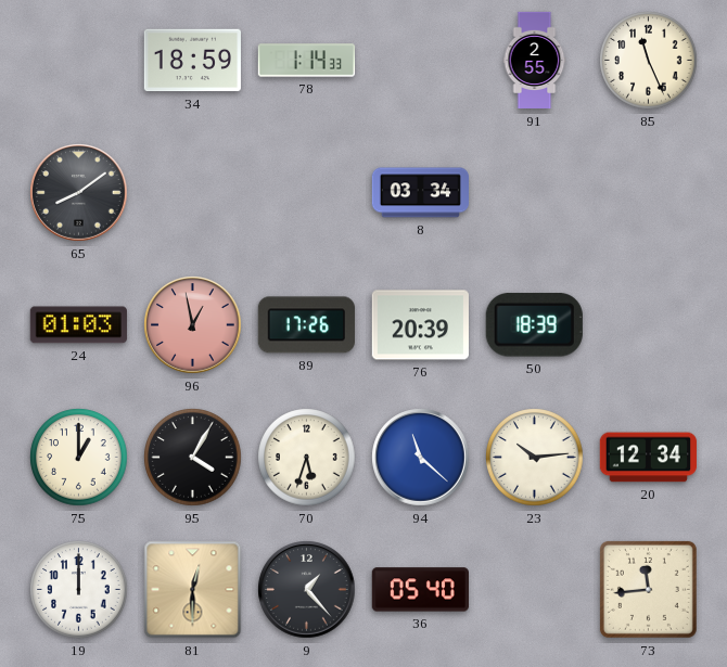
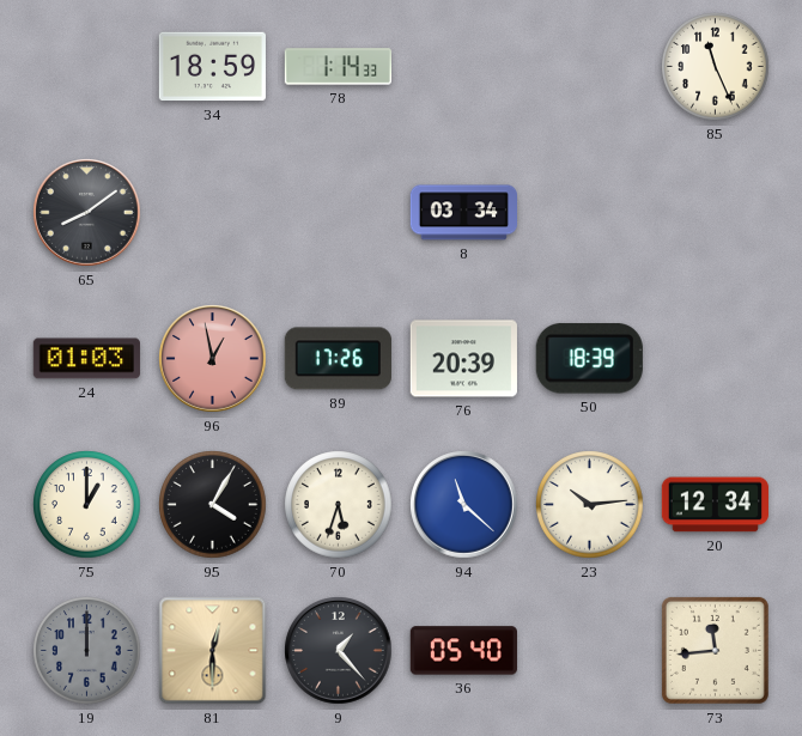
91: 2:55 -> none
19 dial: white -> grey
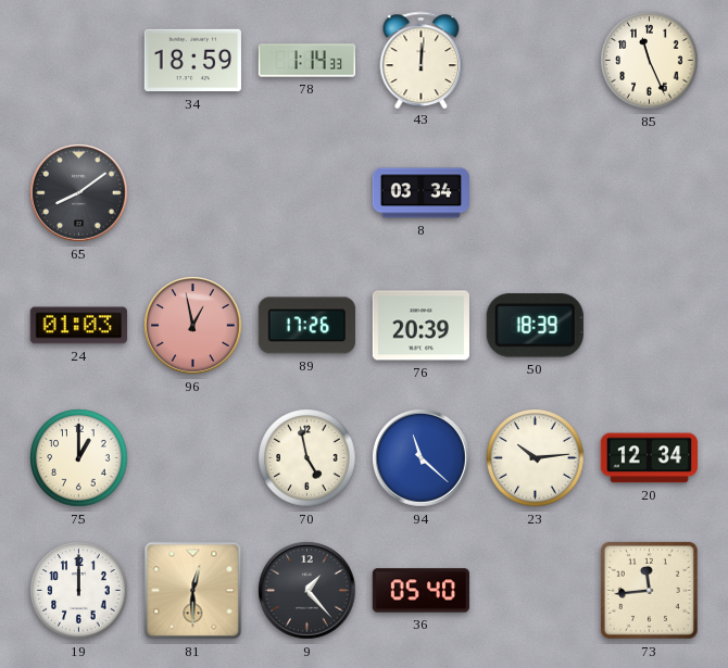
43: none -> 12:01
95: 4:05 -> none
70: 5:33 -> 4:58
19 dial: grey -> white
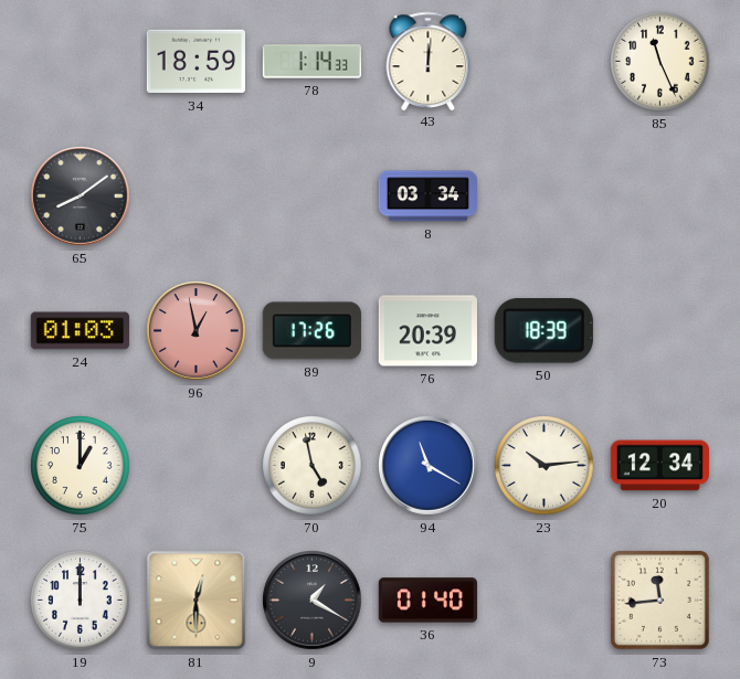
94: 11:22 -> 11:20
9: 1:23 -> 1:20
36: 05:40 -> 01:40
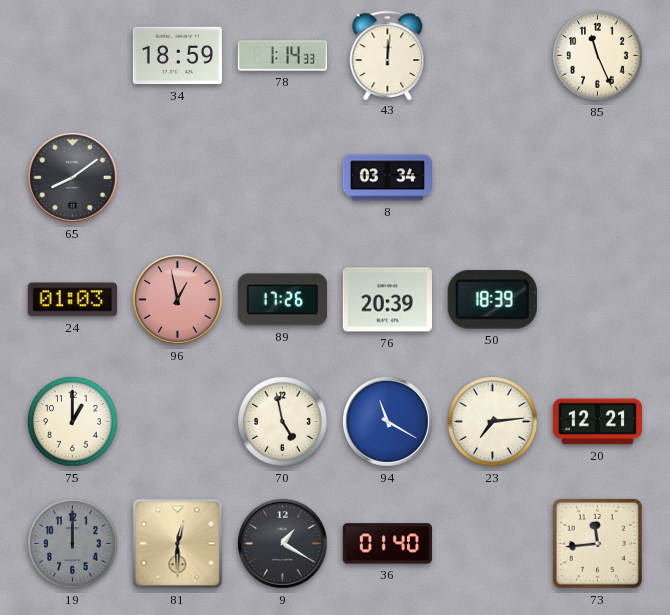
23: 10:14 -> 7:14
20: 12:34 -> 12:21
19 dial: white -> grey
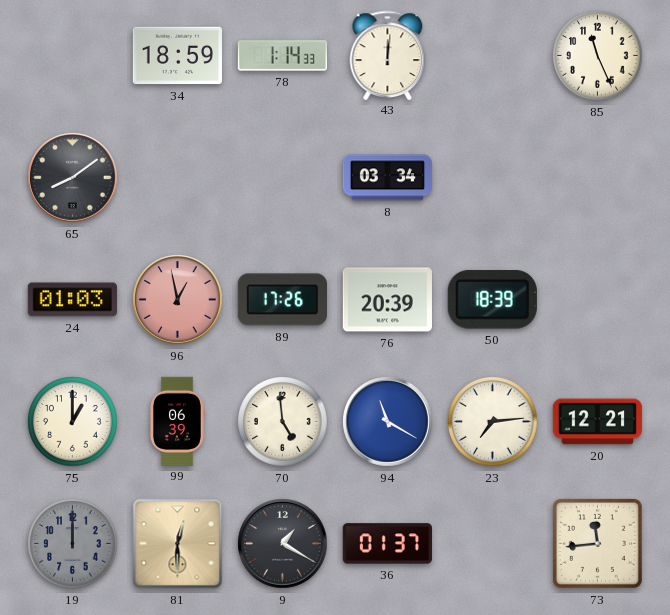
99: none -> 06:39
70: 4:58 -> 4:59
36: 01:40 -> 01:37
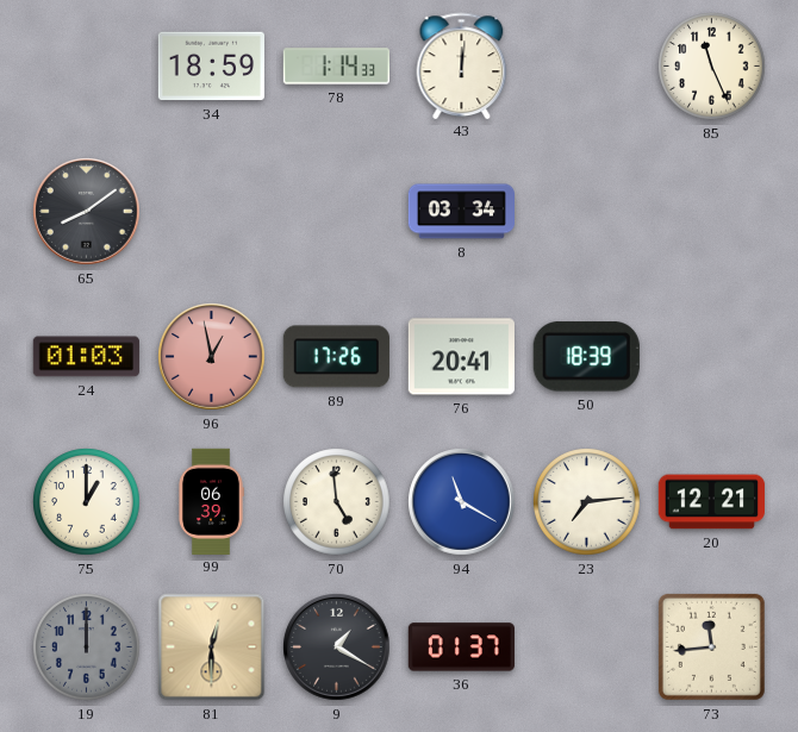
76: 20:39 -> 20:41
